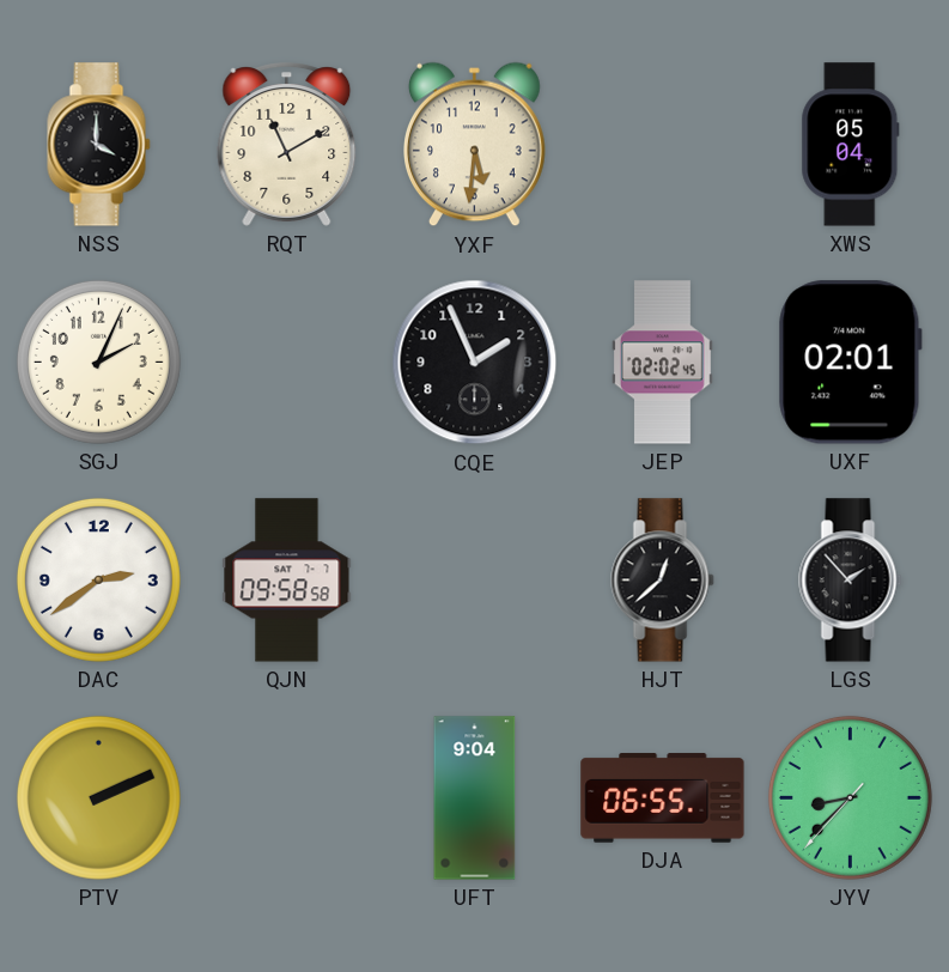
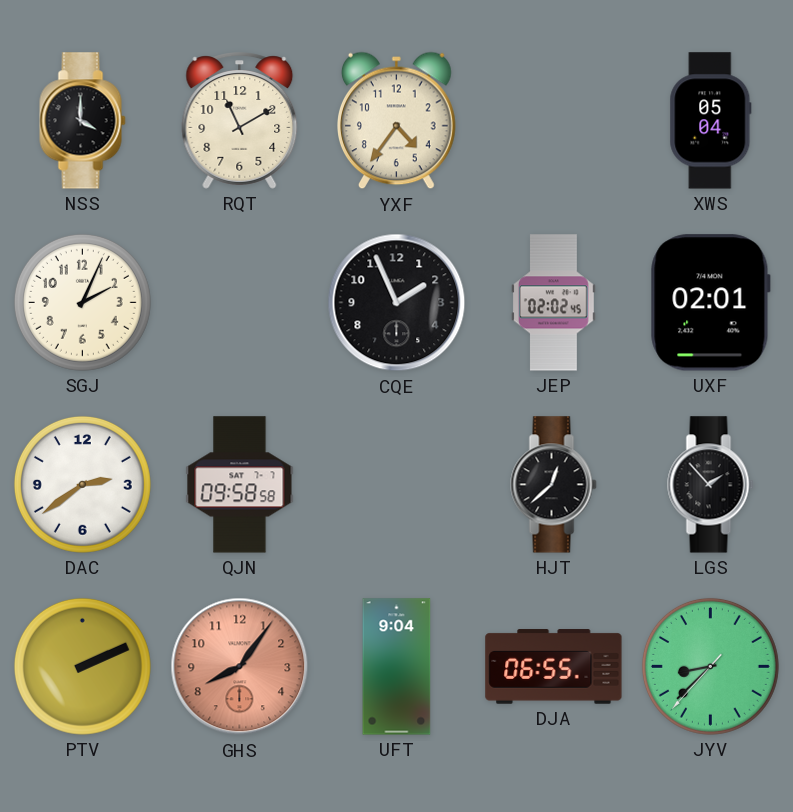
YXF: 5:31 -> 4:36
GHS: none -> 8:06
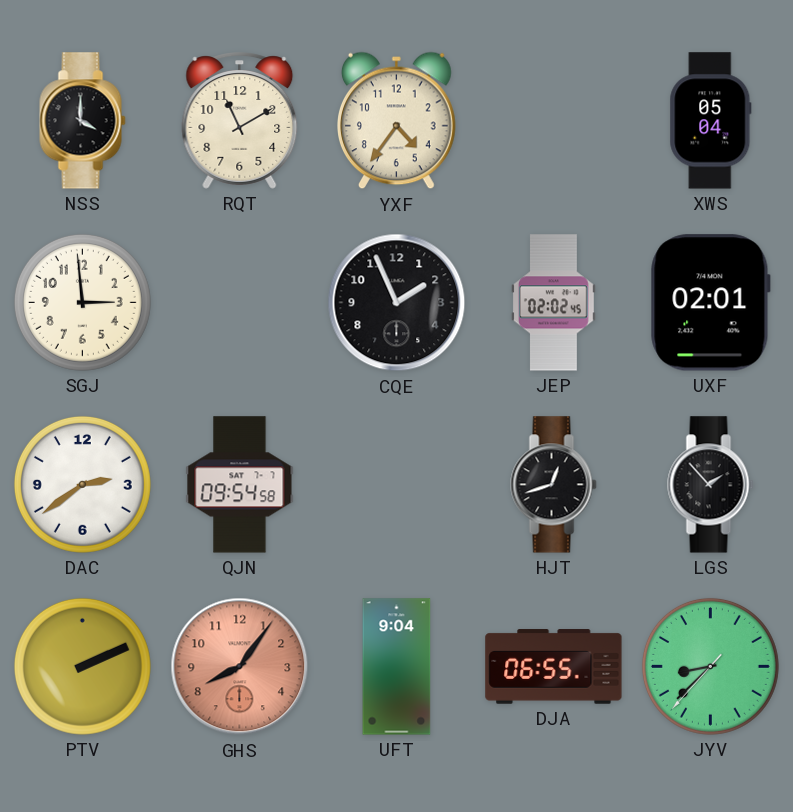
SGJ: 2:04 -> 2:59
QJN: 09:58 -> 09:54
HJT: 12:38 -> 12:42
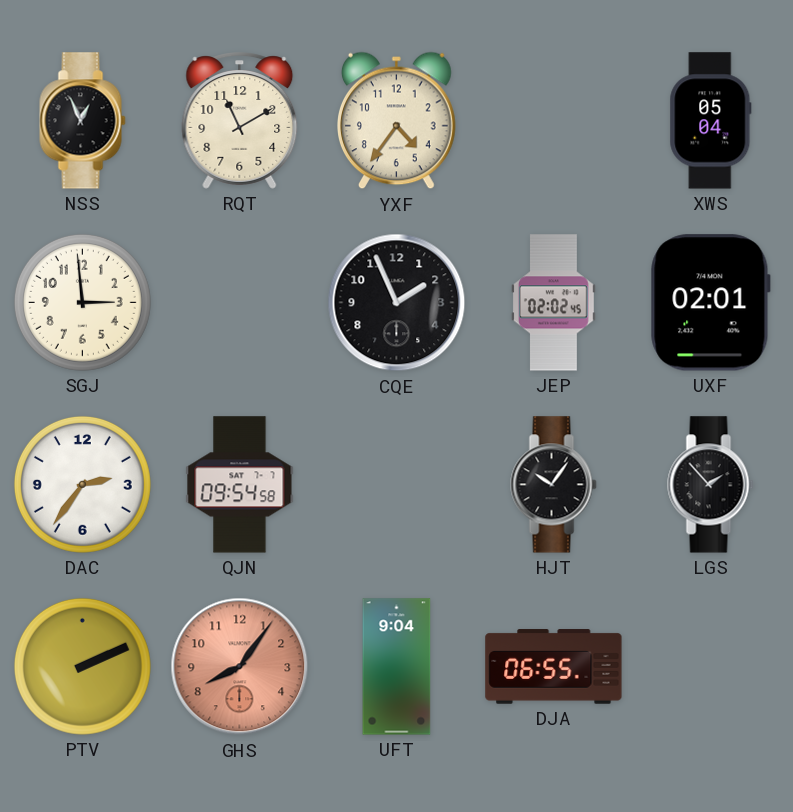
NSS: 4:00 -> 12:56
DAC: 2:39 -> 2:36
HJT: 12:42 -> 10:06
JYV: 8:37 -> none
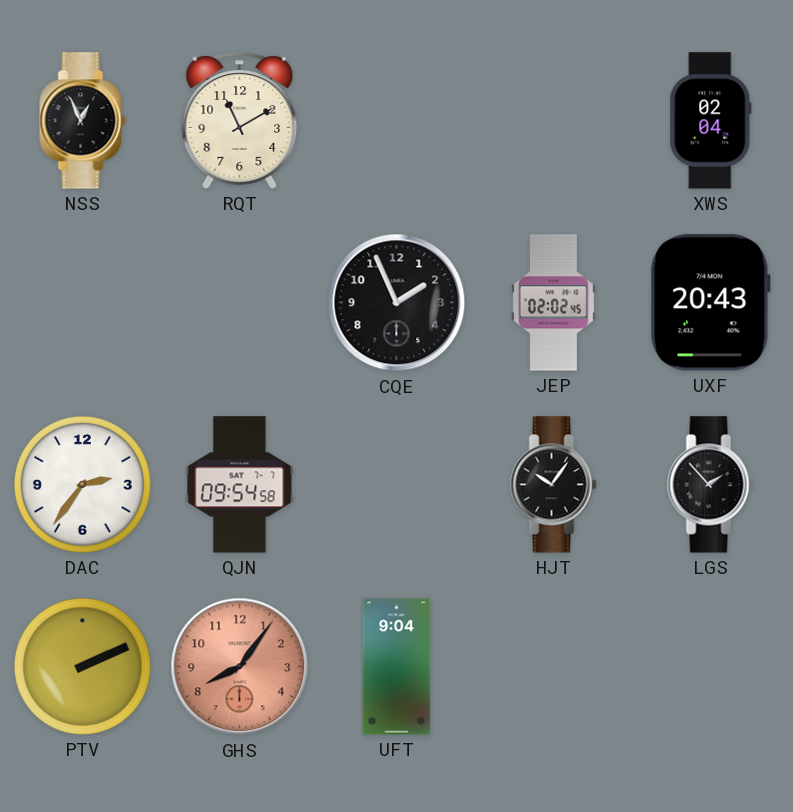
YXF: 4:36 -> none
XWS: 05:04 -> 02:04
SGJ: 2:59 -> none
UXF: 02:01 -> 20:43
DJA: 06:55 -> none
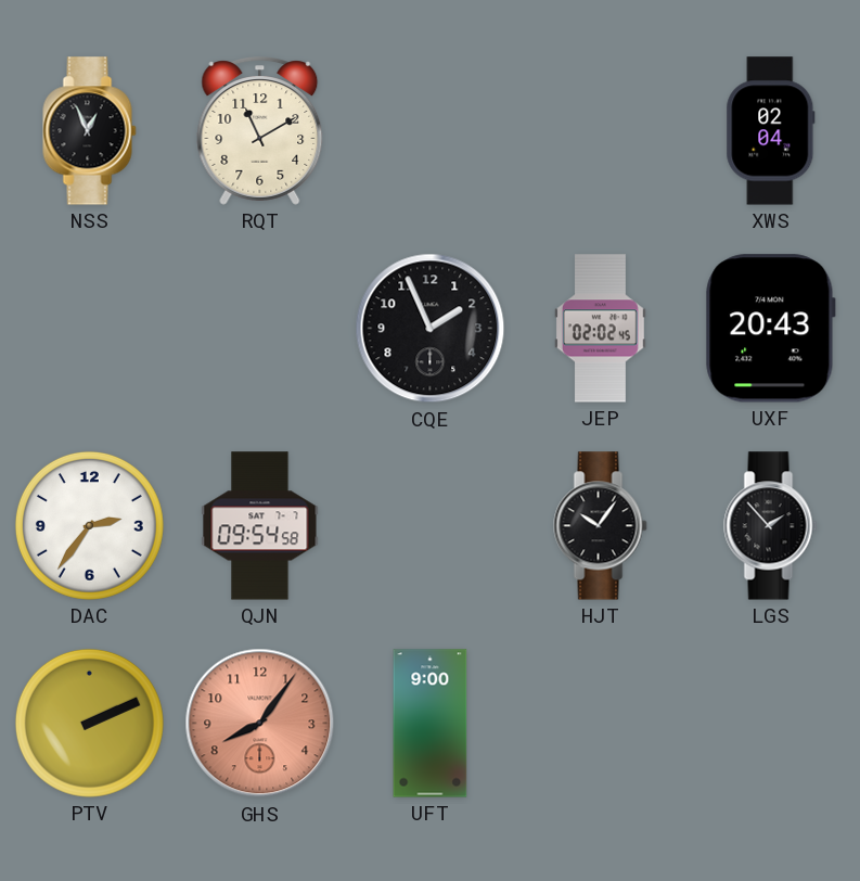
UFT: 9:04 -> 9:00
